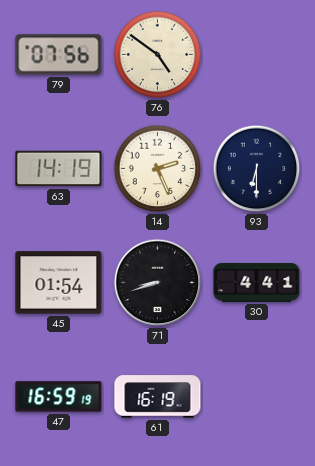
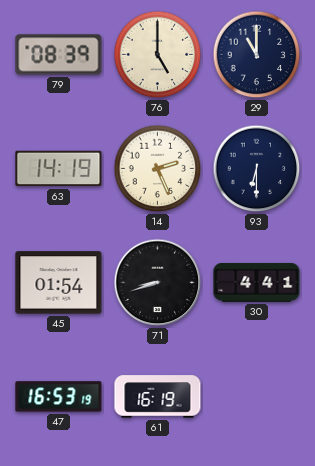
79: 07:56 -> 08:39
76: 4:51 -> 5:00
29: none -> 11:00
47: 16:59 -> 16:53
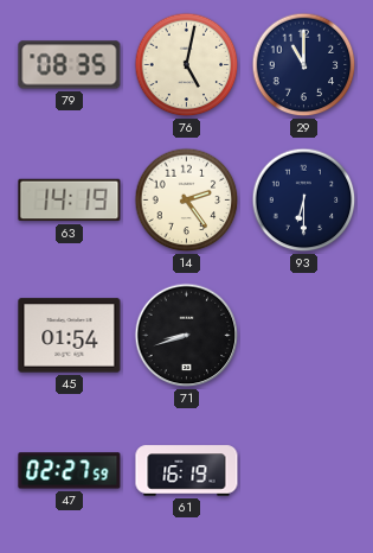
79: 08:39 -> 08:35
76: 5:00 -> 5:02
14: 2:26 -> 2:24
30: 4:41 -> none
47: 16:53 -> 02:27
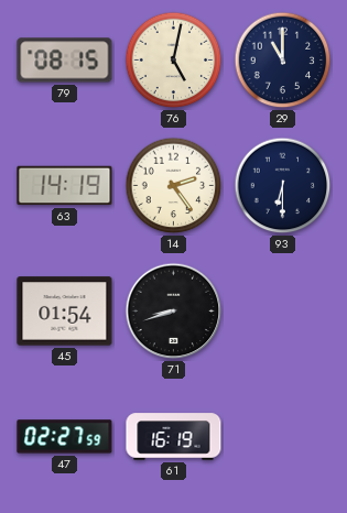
79: 08:35 -> 08:15
